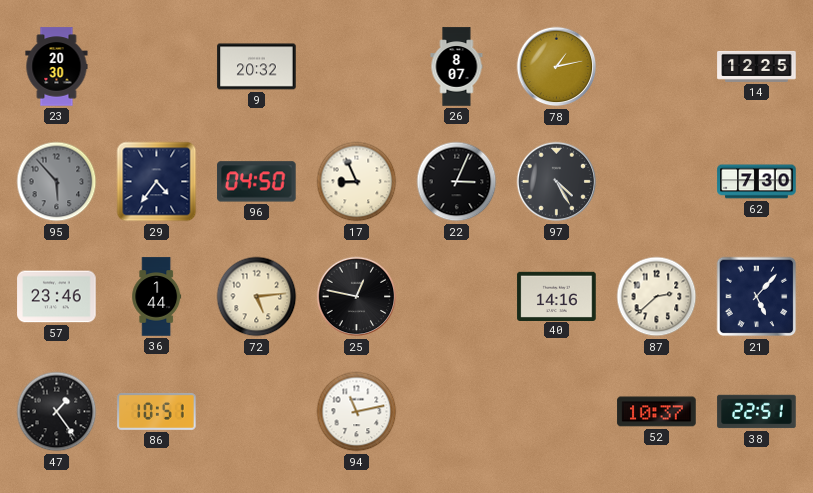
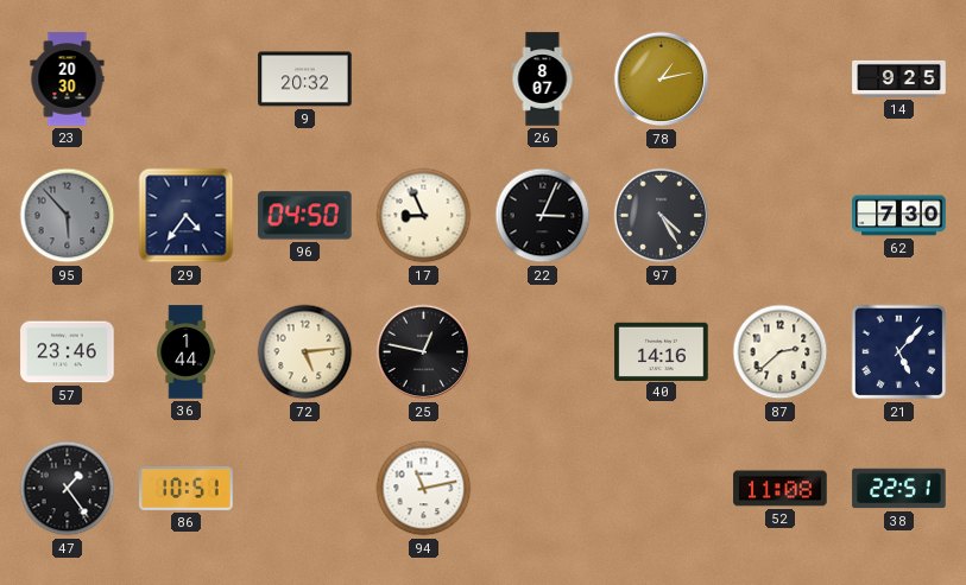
14: 12:25 -> 9:25
52: 10:37 -> 11:08
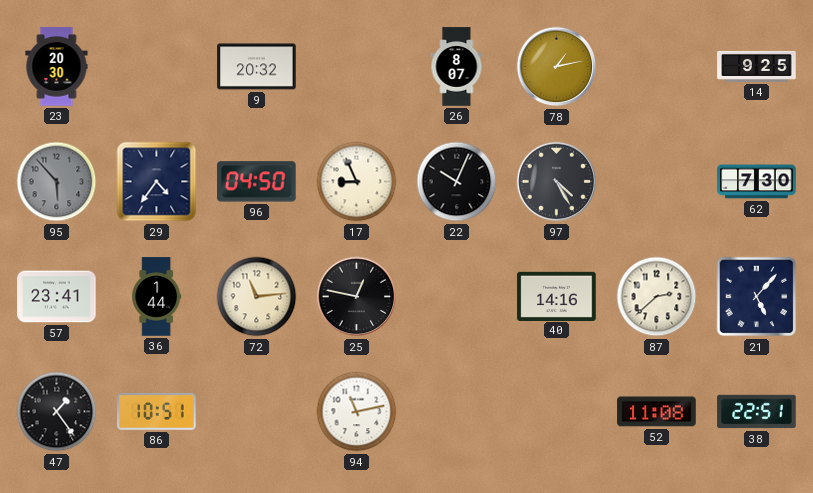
22: 3:04 -> 10:04
57: 23:46 -> 23:41
72: 5:14 -> 11:14
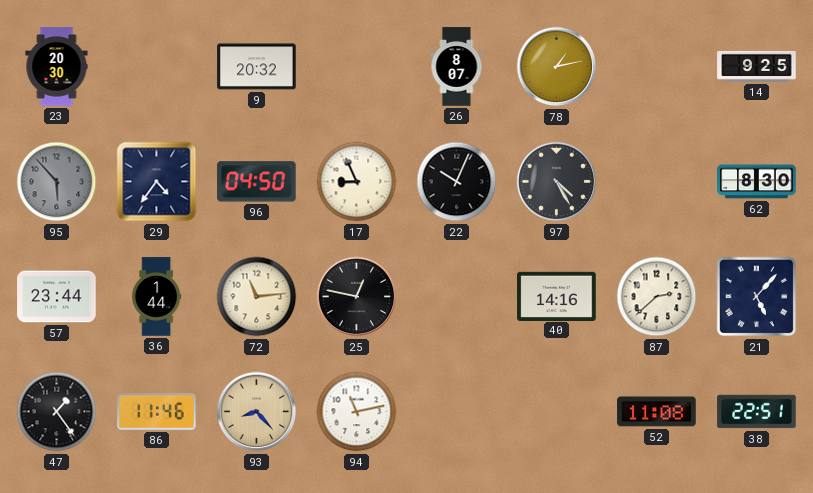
62: 7:30 -> 8:30
57: 23:41 -> 23:44
86: 10:51 -> 11:46
93: none -> 8:23
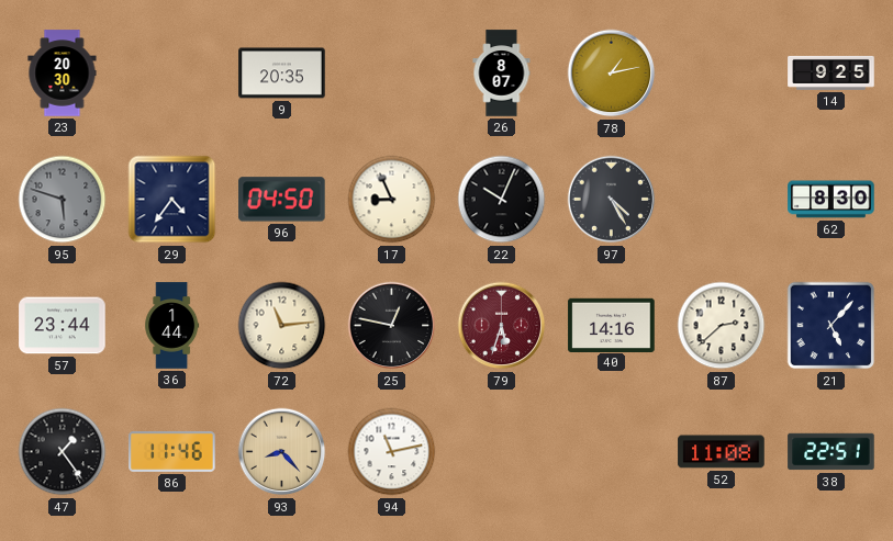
9: 20:32 -> 20:35
95: 5:53 -> 5:48
79: none -> 5:33
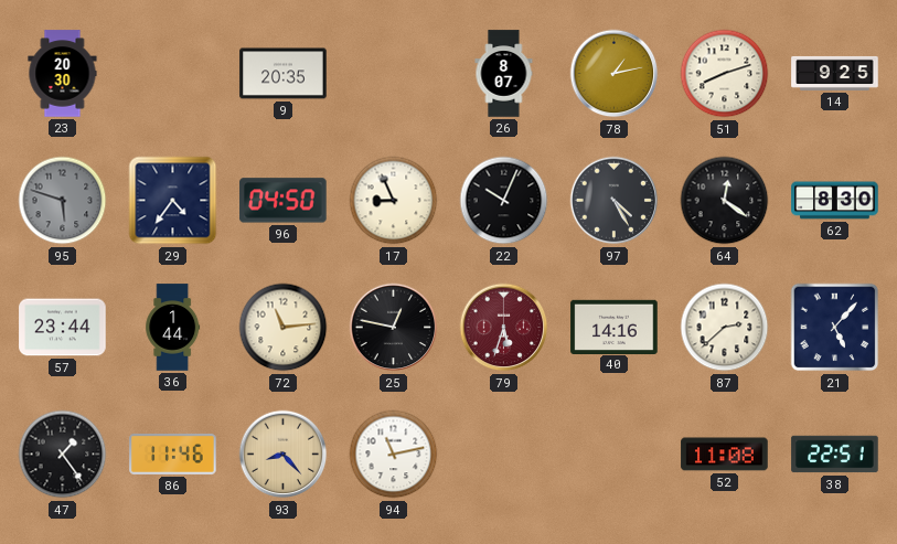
51: none -> 8:12
64: none -> 12:21
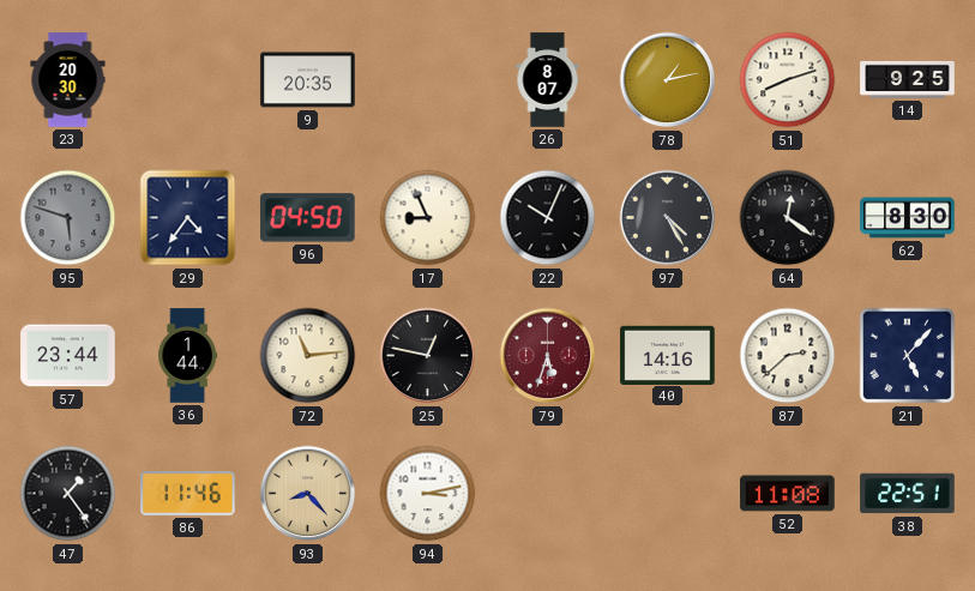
94: 11:13 -> 3:13
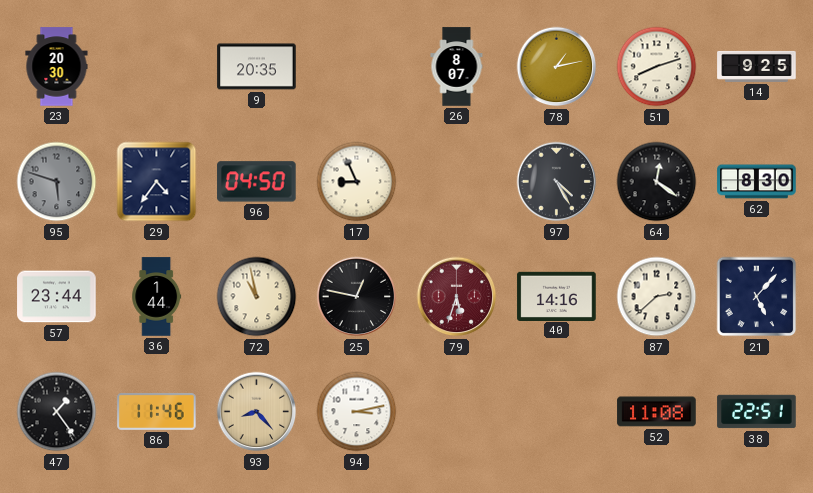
22: 10:04 -> none
72: 11:14 -> 10:58
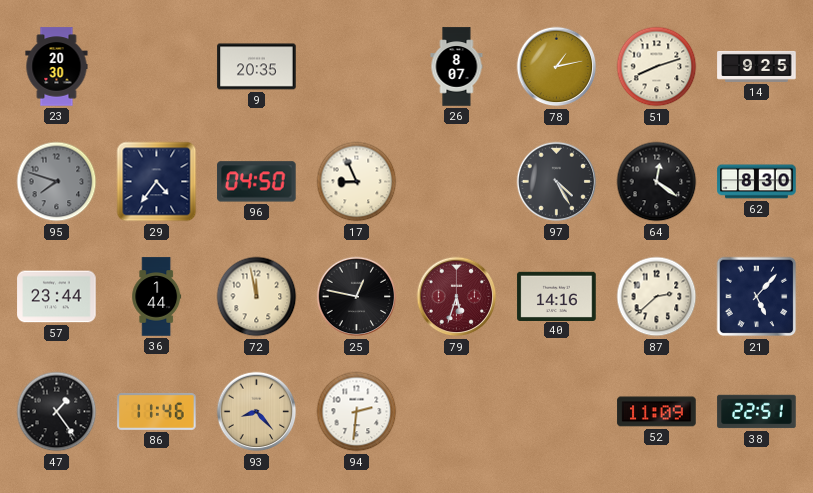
95: 5:48 -> 7:48
72: 10:58 -> 11:58
94: 3:13 -> 2:31
52: 11:08 -> 11:09
